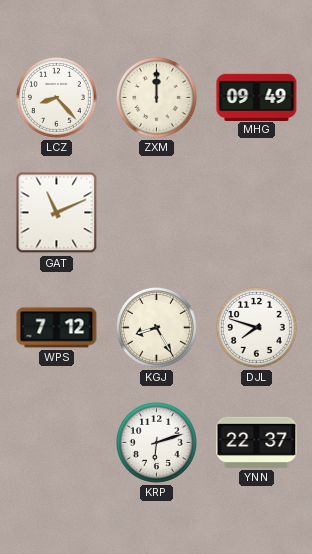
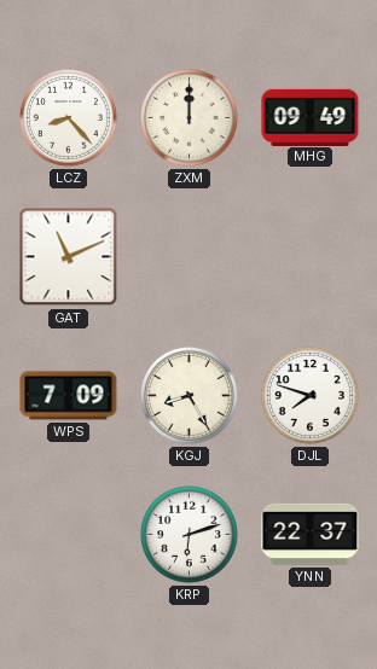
WPS: 7:12 -> 7:09
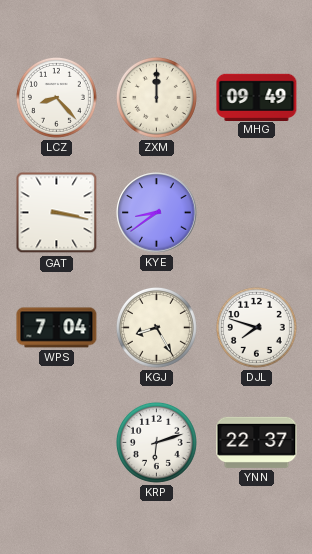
GAT: 11:11 -> 3:17
KYE: none -> 8:39
WPS: 7:09 -> 7:04
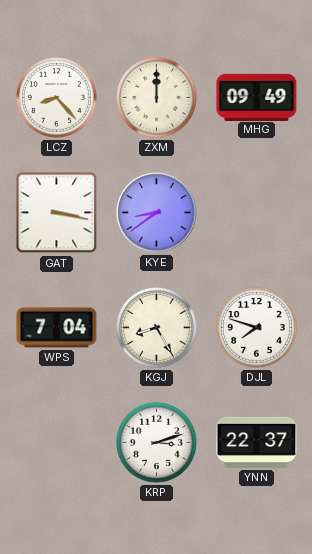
KRP: 6:12 -> 3:12
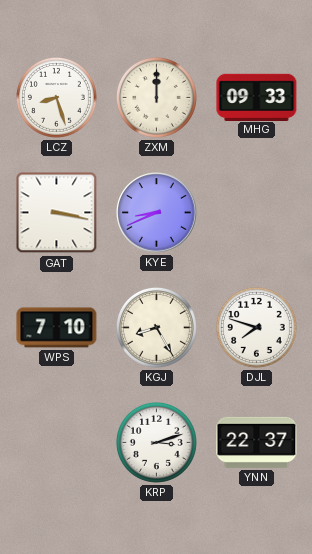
LCZ: 8:23 -> 8:27
MHG: 09:49 -> 09:33
KYE: 8:39 -> 8:41
WPS: 7:04 -> 7:10
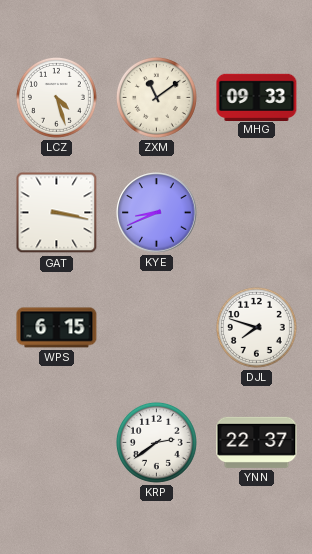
LCZ: 8:27 -> 4:27
ZXM: 12:00 -> 11:09
WPS: 7:10 -> 6:15
KGJ: 8:25 -> none
KRP: 3:12 -> 2:39
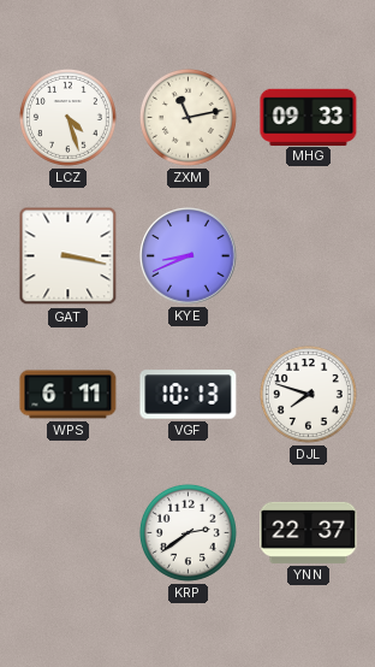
ZXM: 11:09 -> 11:13
WPS: 6:15 -> 6:11
VGF: none -> 10:13
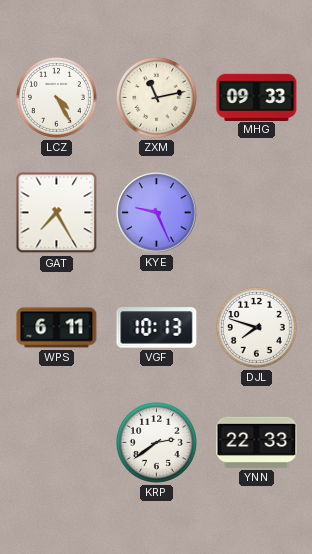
LCZ: 4:27 -> 4:25
GAT: 3:17 -> 7:25
KYE: 8:41 -> 9:26
YNN: 22:37 -> 22:33
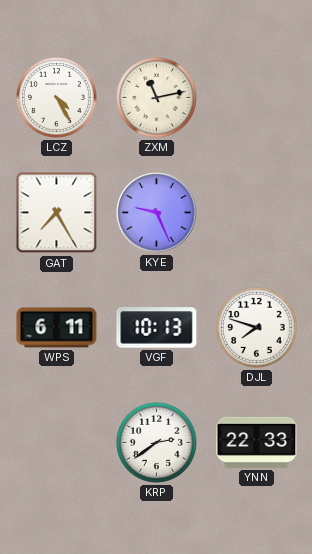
MHG: 09:33 -> none
